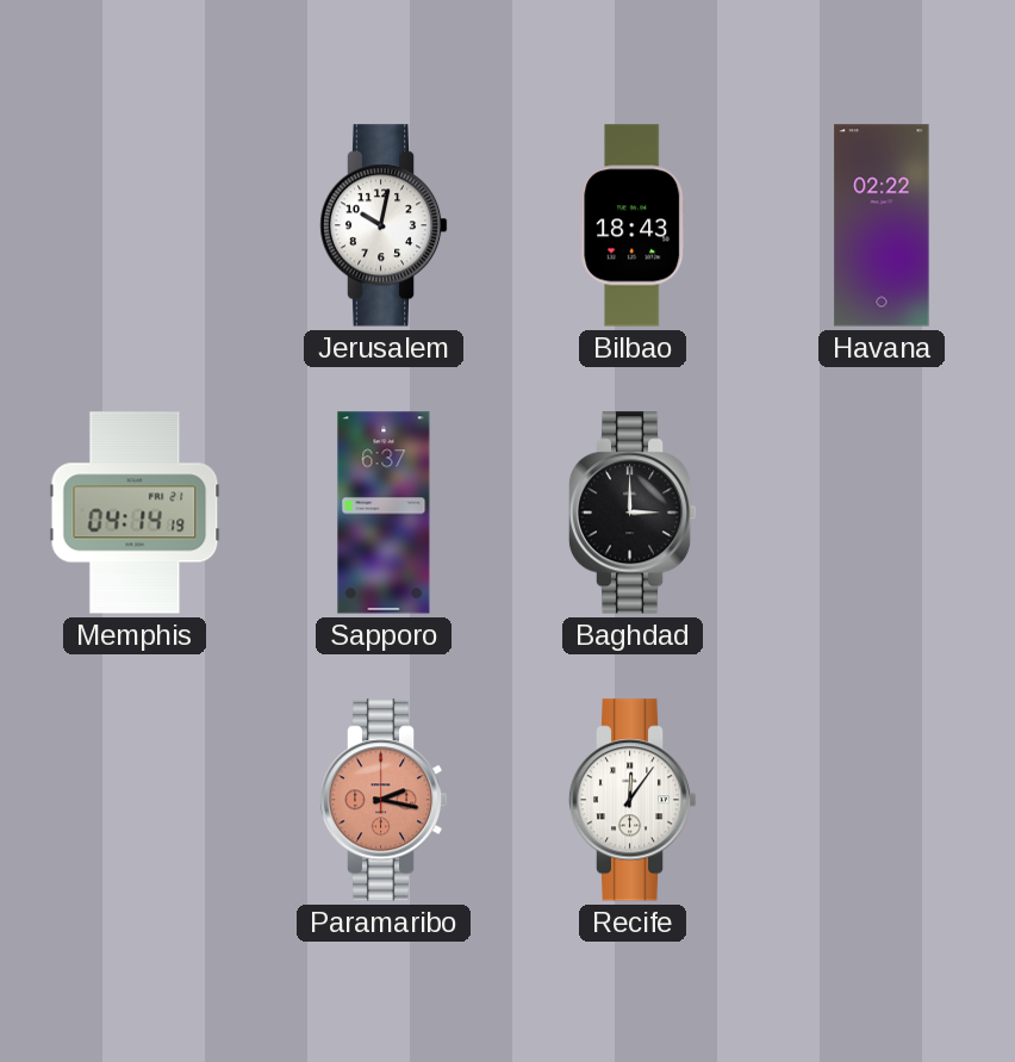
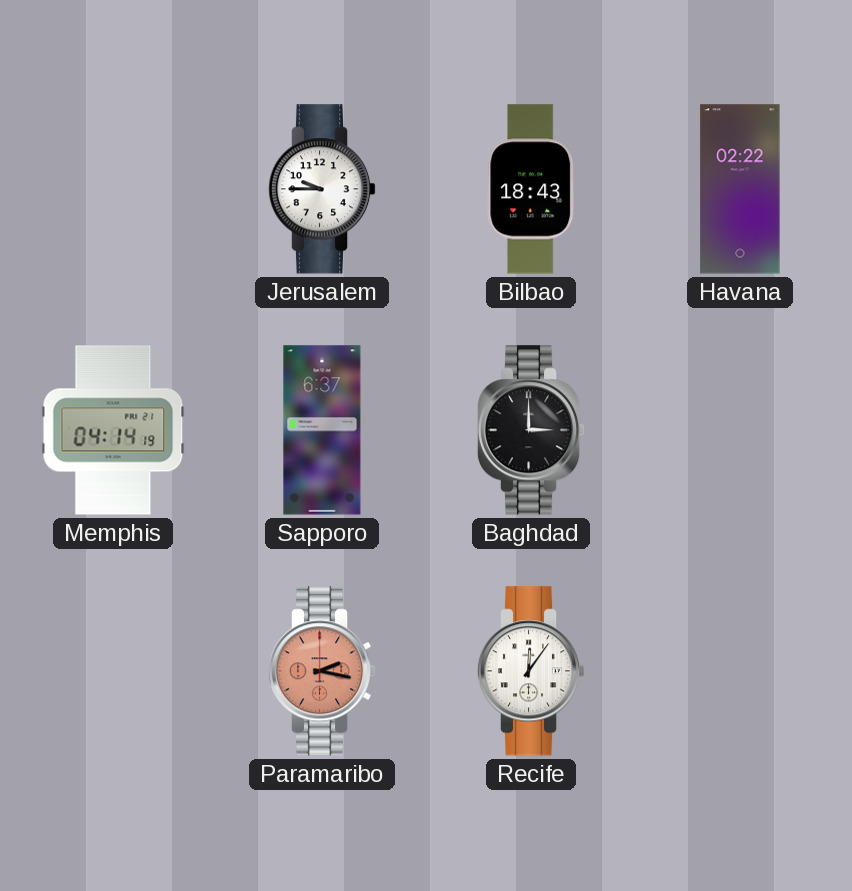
Jerusalem: 10:02 -> 9:45
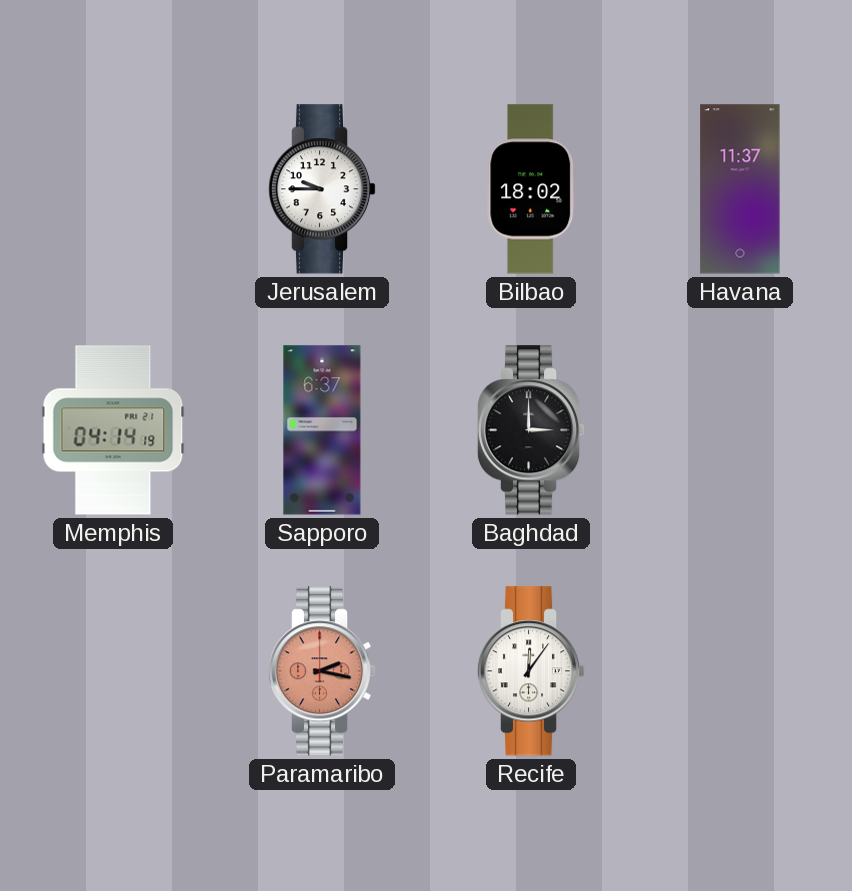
Bilbao: 18:43 -> 18:02
Havana: 02:22 -> 11:37
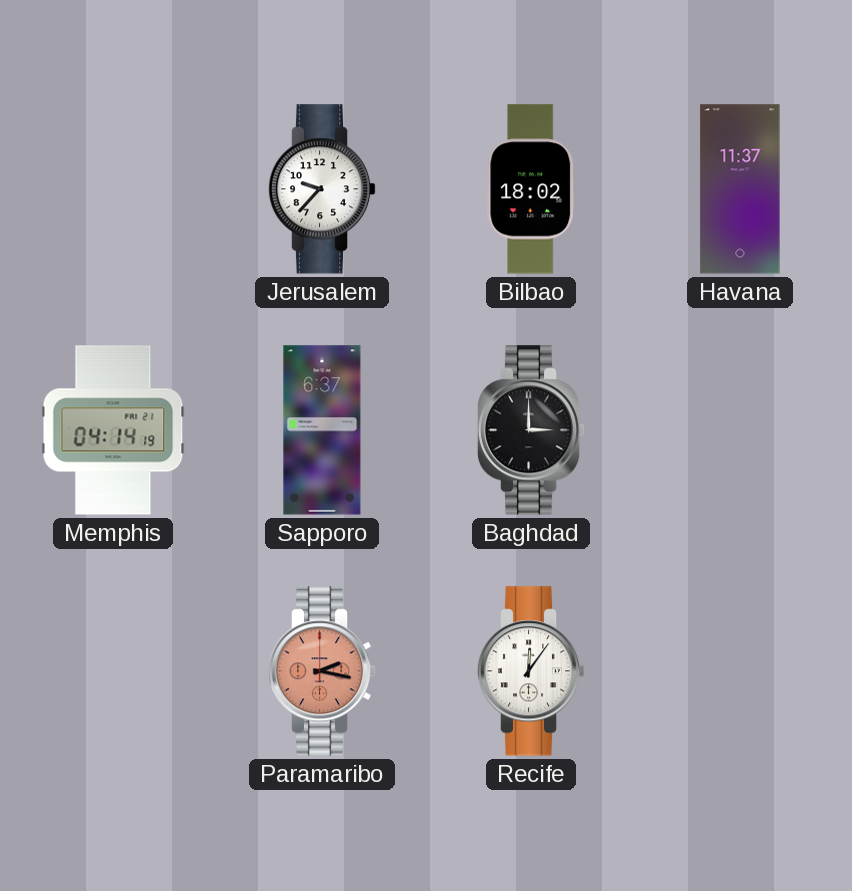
Jerusalem: 9:45 -> 9:37
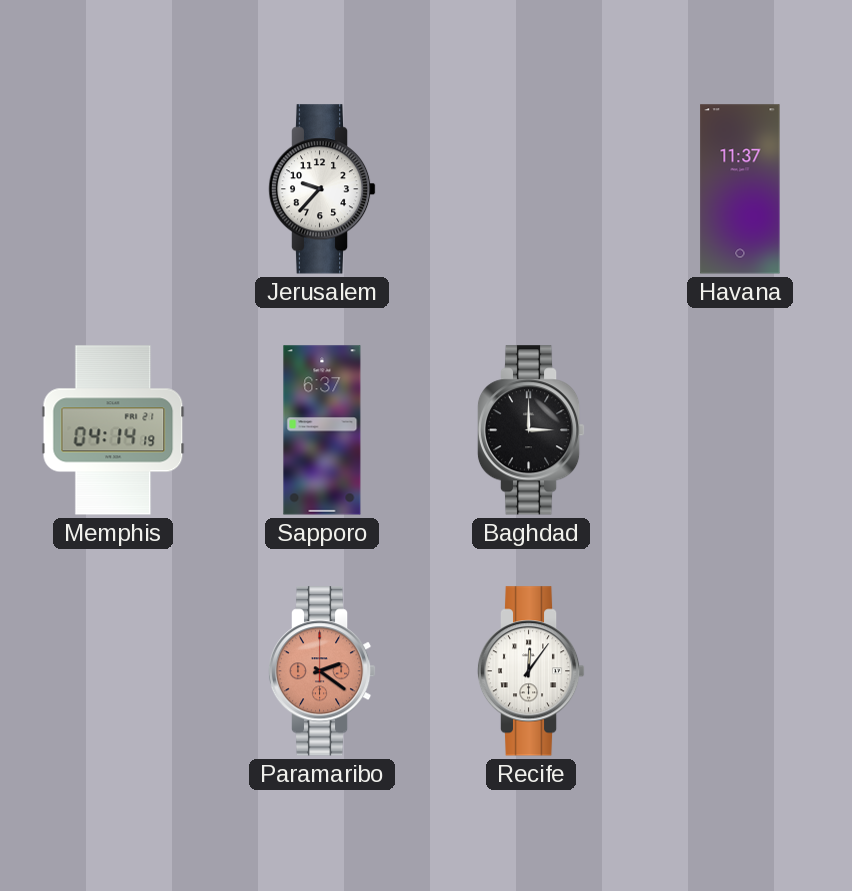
Bilbao: 18:02 -> none
Paramaribo: 2:17 -> 2:21
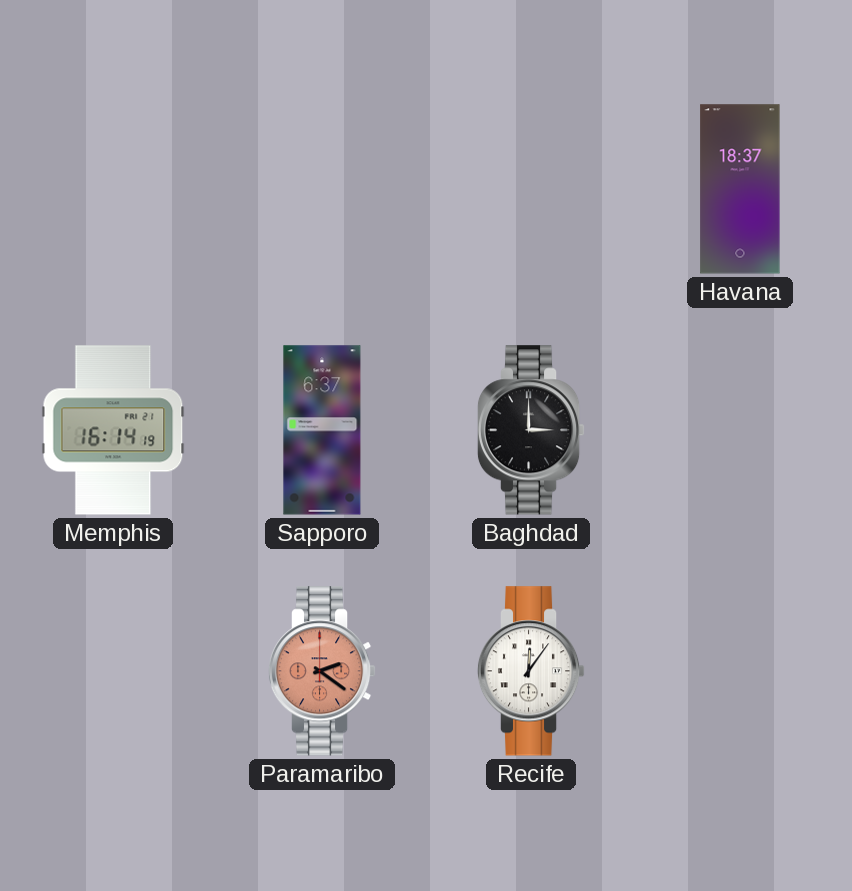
Jerusalem: 9:37 -> none
Havana: 11:37 -> 18:37
Memphis: 04:14 -> 16:14
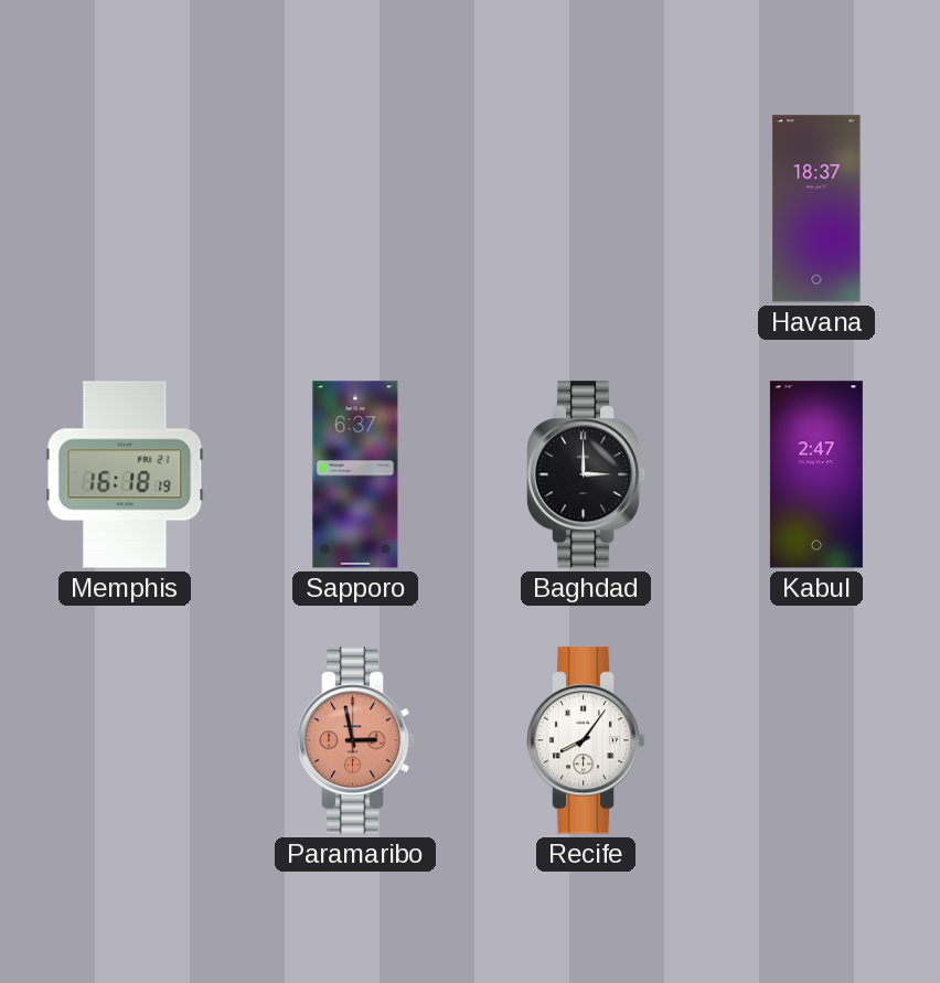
Memphis: 16:14 -> 16:18
Kabul: none -> 2:47
Paramaribo: 2:21 -> 2:58
Recife: 12:06 -> 8:06
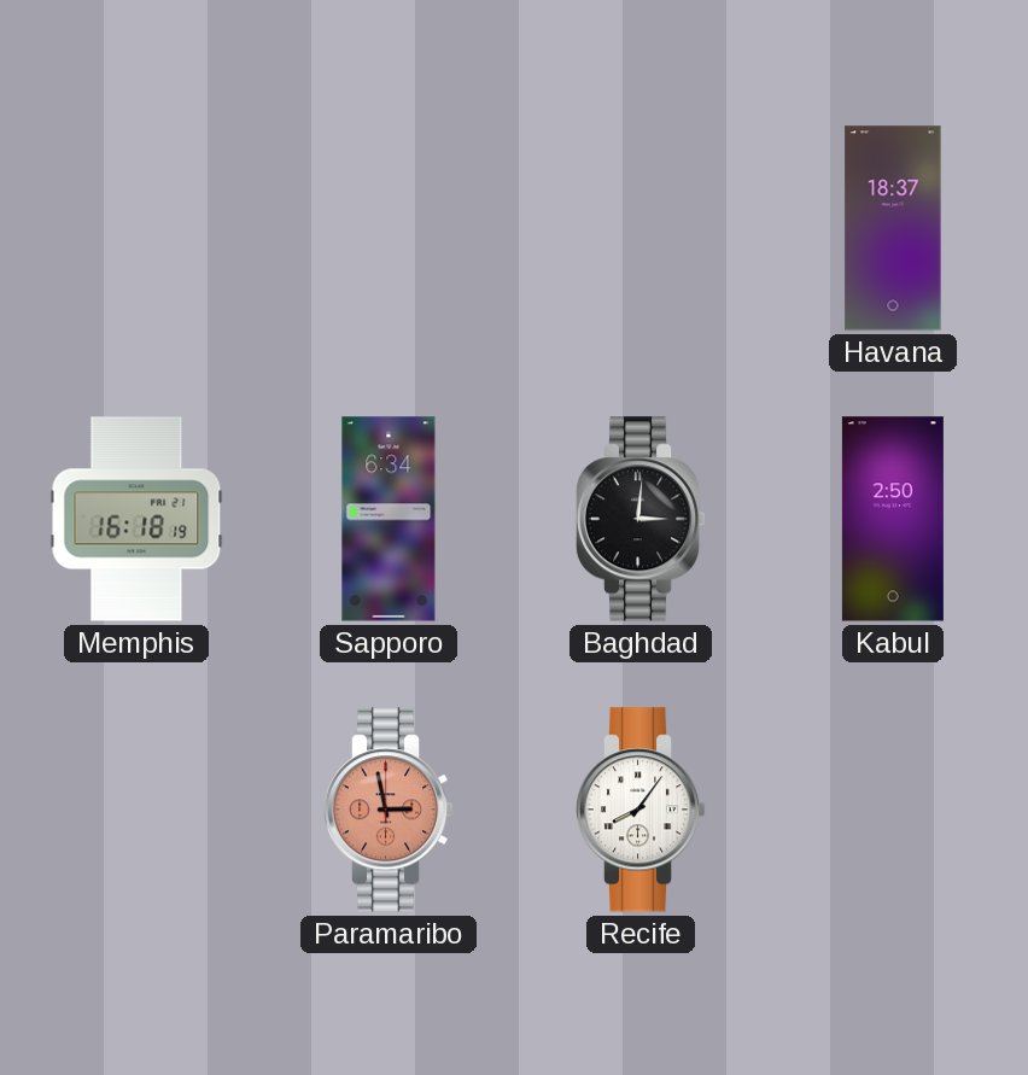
Sapporo: 6:37 -> 6:34
Baghdad: 3:00 -> 3:01
Kabul: 2:47 -> 2:50
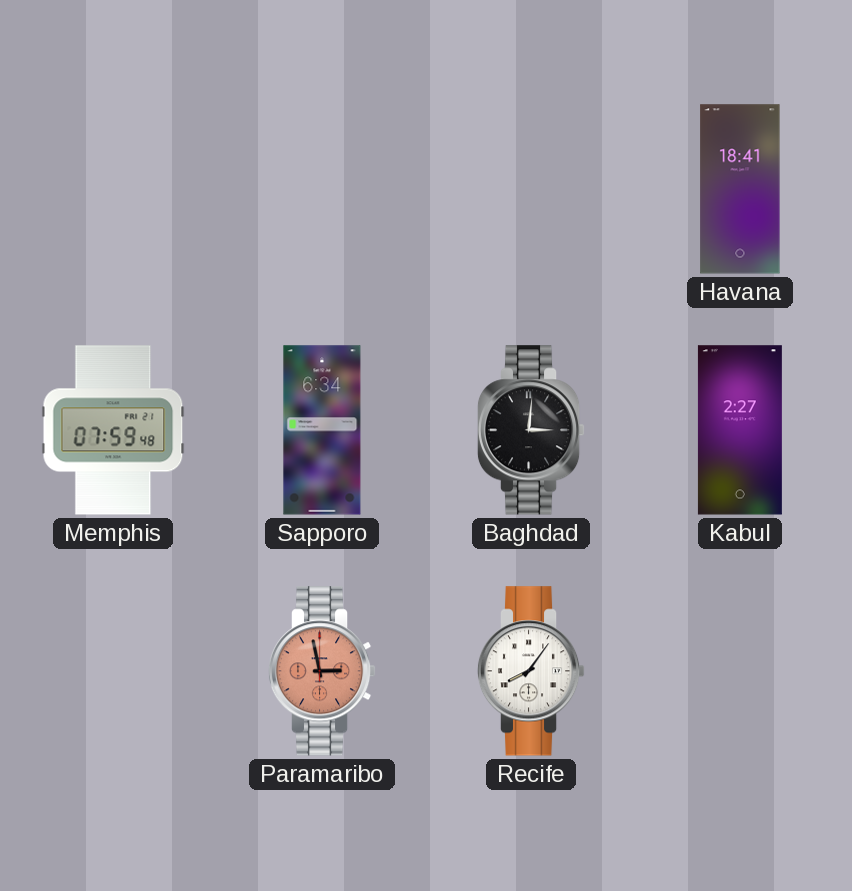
Havana: 18:37 -> 18:41
Memphis: 16:18 -> 07:59
Kabul: 2:50 -> 2:27
